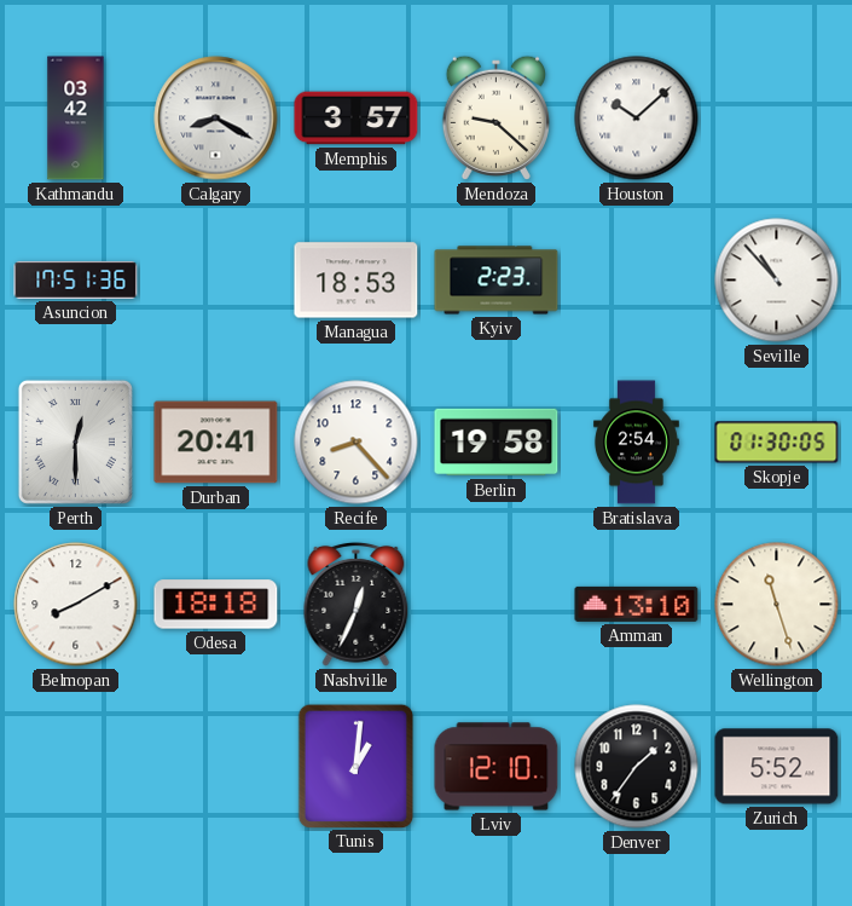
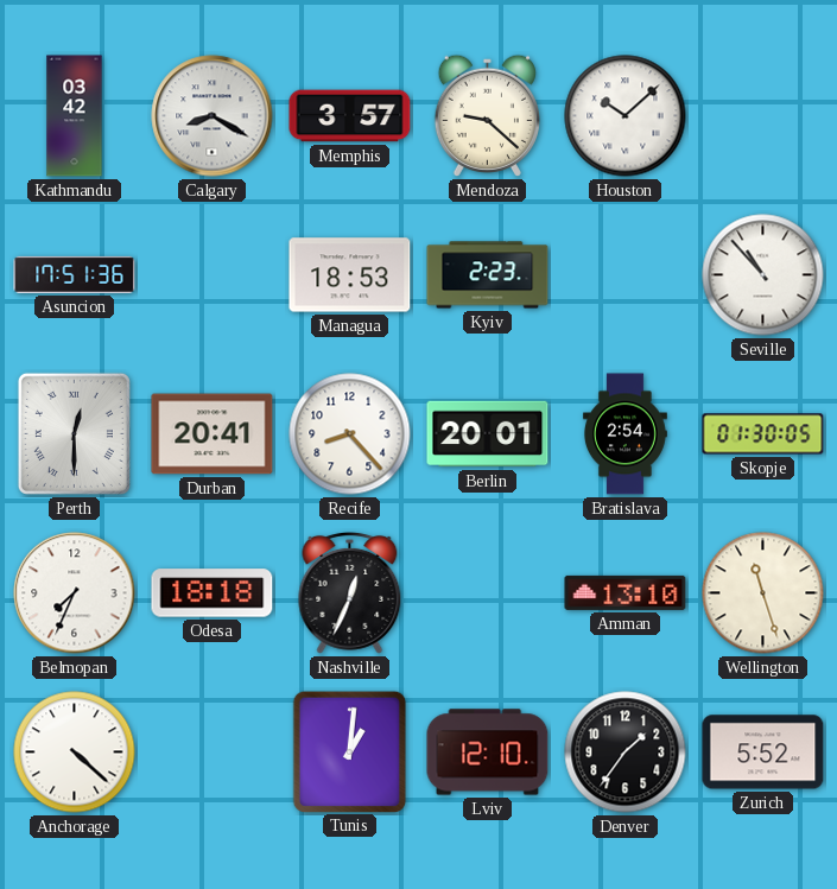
Berlin: 19:58 -> 20:01
Belmopan: 8:10 -> 7:34
Anchorage: none -> 4:22
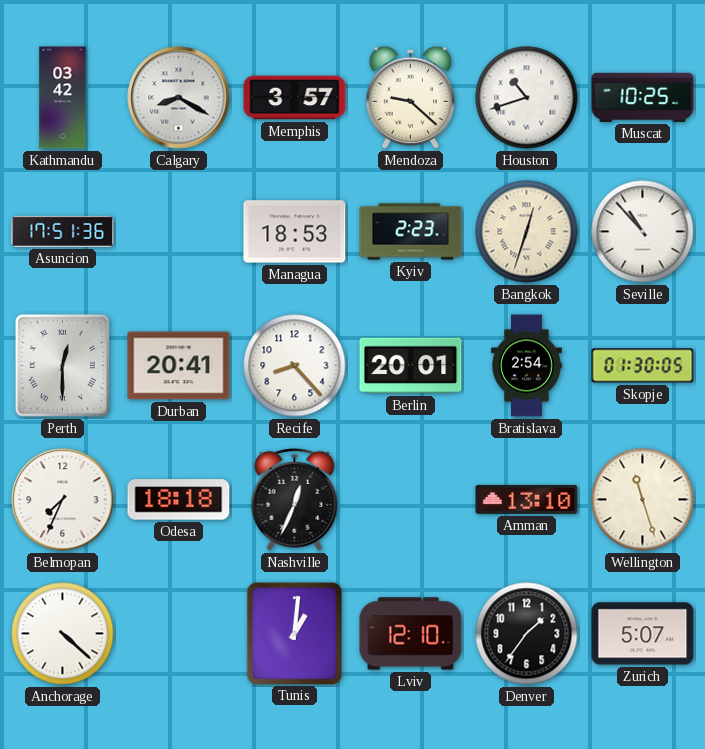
Houston: 10:08 -> 10:42
Muscat: none -> 10:25
Bangkok: none -> 12:33
Zurich: 5:52 -> 5:07
